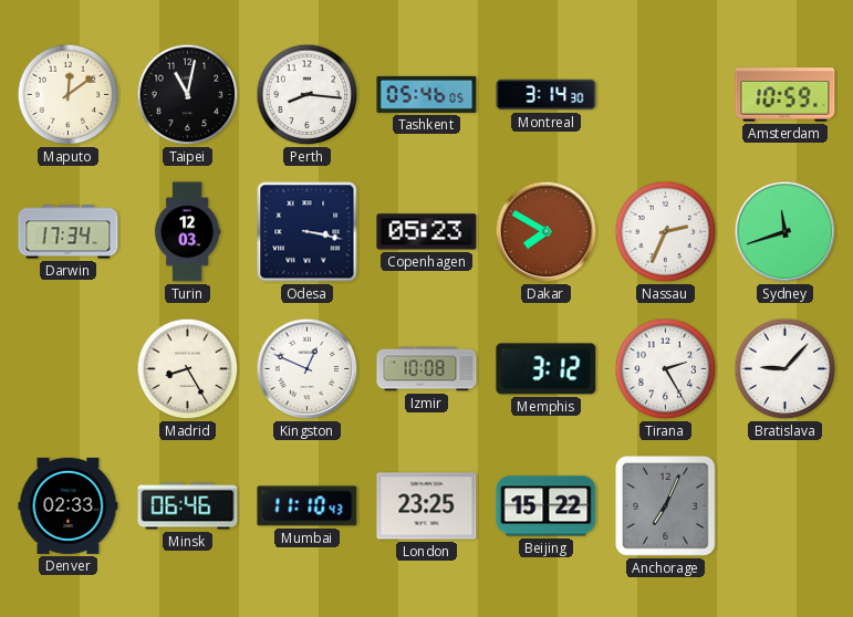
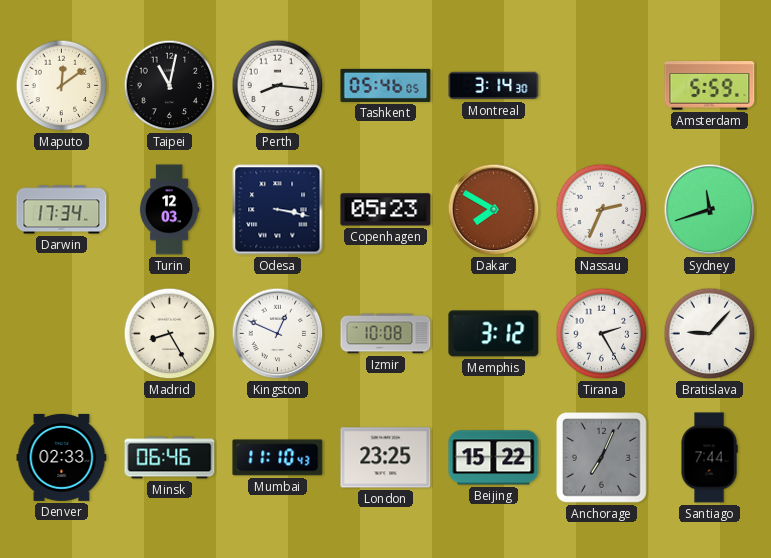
Amsterdam: 10:59 -> 5:59
Santiago: none -> 7:44
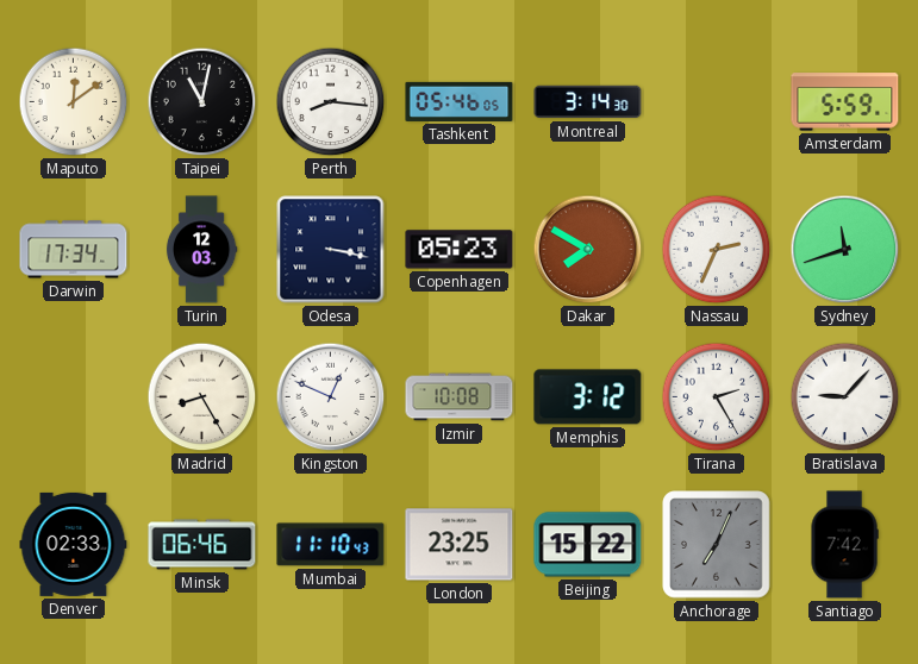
Santiago: 7:44 -> 7:42
